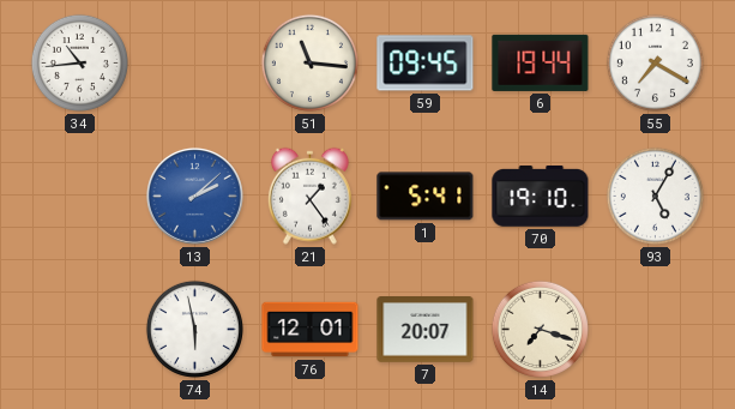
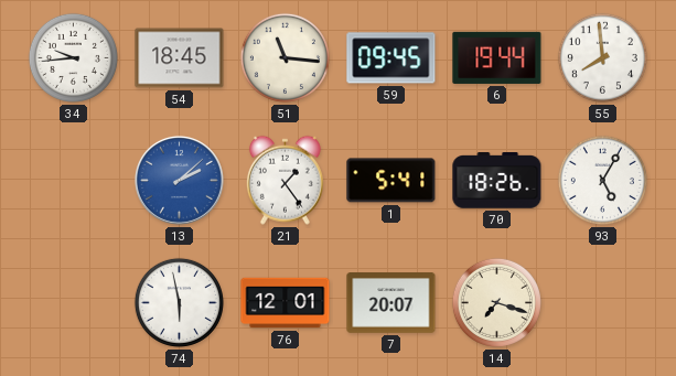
34: 10:44 -> 9:44
54: none -> 18:45
55: 7:20 -> 7:59
70: 19:10 -> 18:26
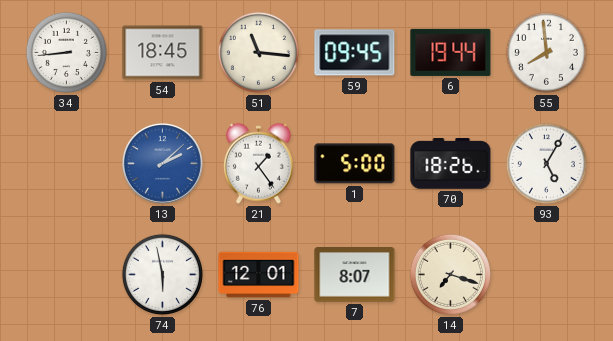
34: 9:44 -> 8:44
1: 5:41 -> 5:00
7: 20:07 -> 8:07
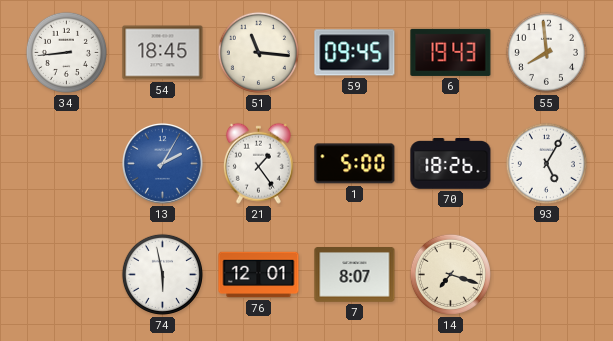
6: 19:44 -> 19:43
13: 2:08 -> 2:05
